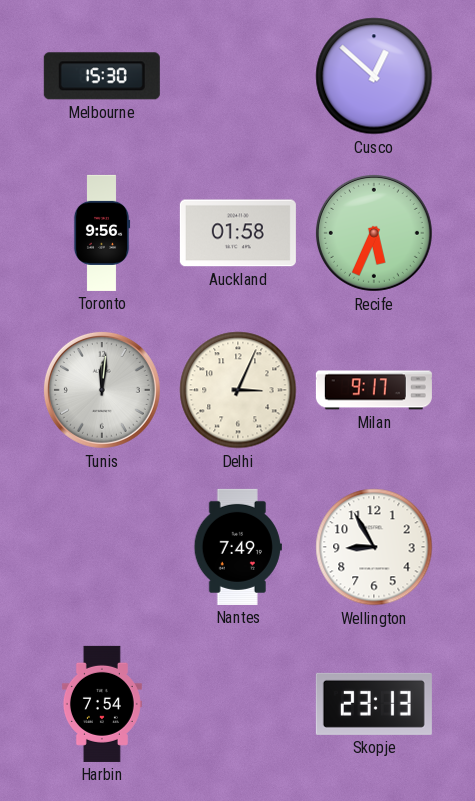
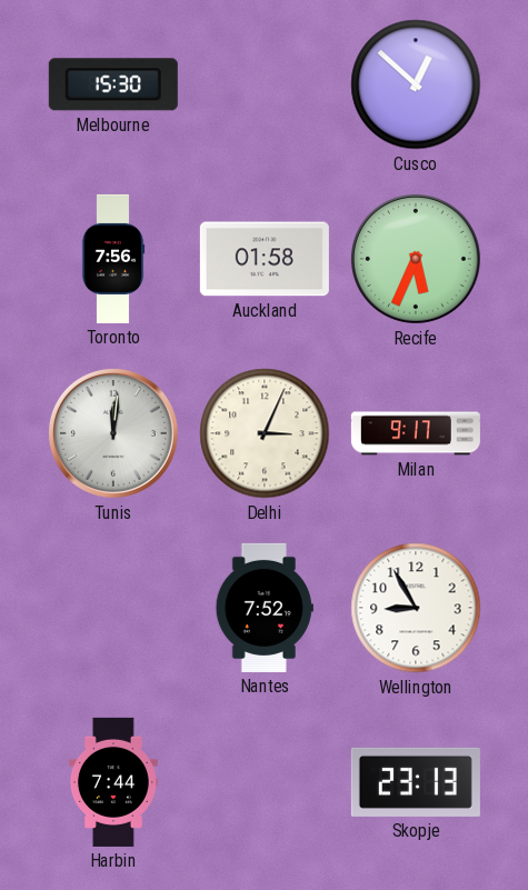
Toronto: 9:56 -> 7:56
Nantes: 7:49 -> 7:52
Harbin: 7:54 -> 7:44
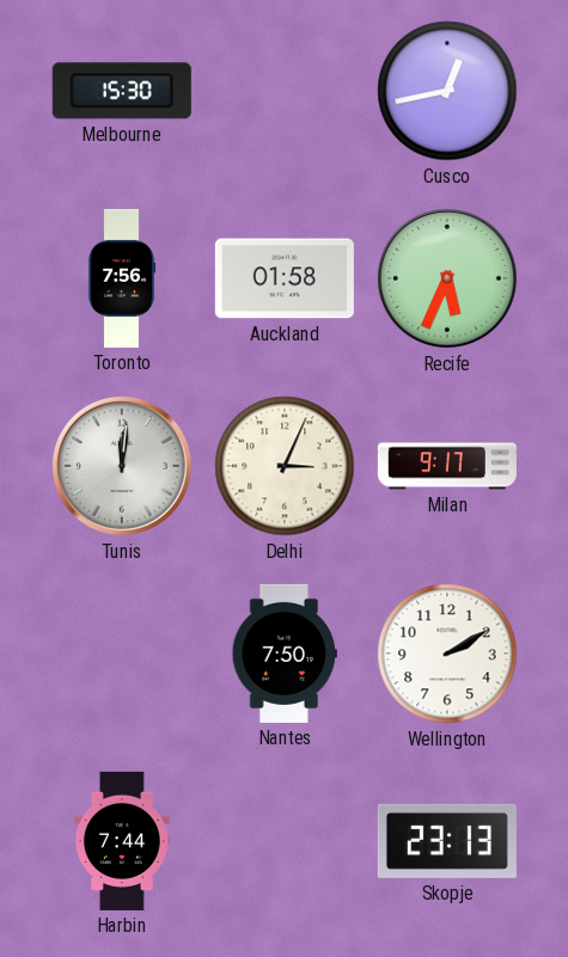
Cusco: 12:52 -> 12:43
Nantes: 7:52 -> 7:50
Wellington: 8:55 -> 2:10
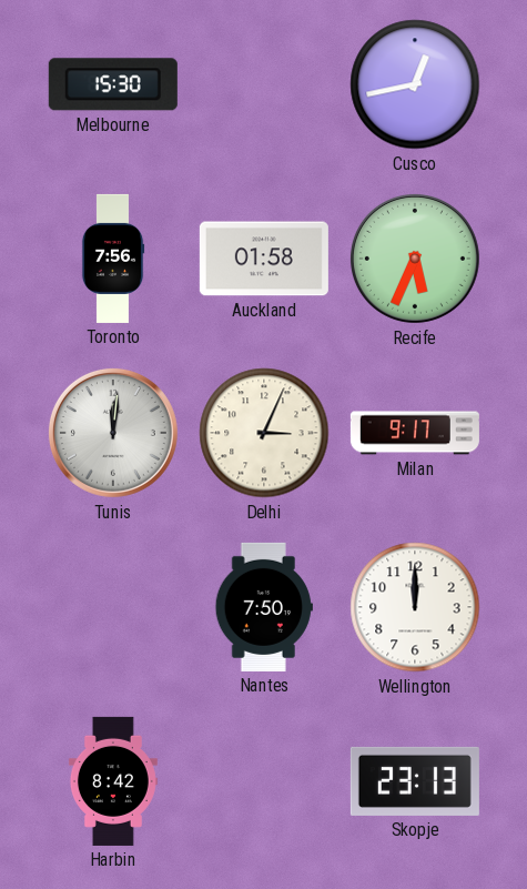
Wellington: 2:10 -> 12:00
Harbin: 7:44 -> 8:42
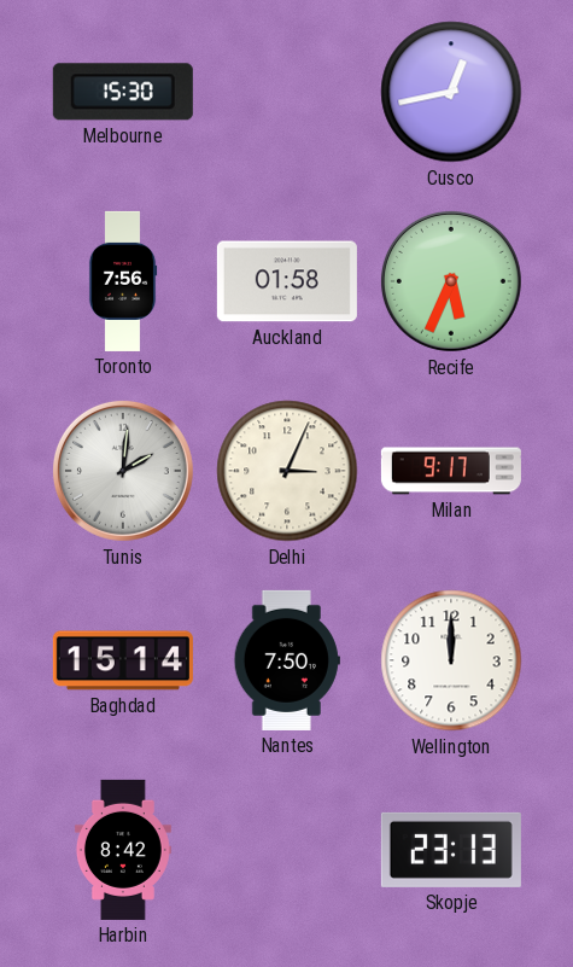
Tunis: 12:01 -> 2:01
Baghdad: none -> 15:14
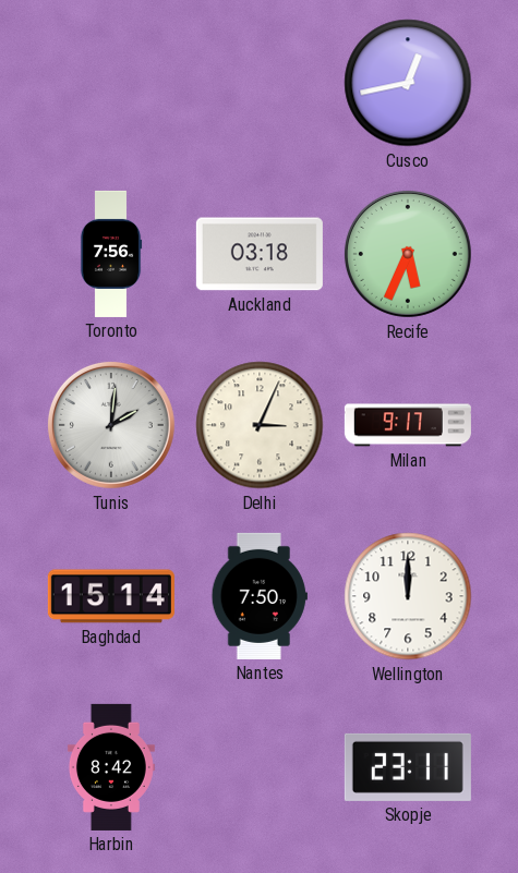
Melbourne: 15:30 -> none
Auckland: 01:58 -> 03:18
Skopje: 23:13 -> 23:11
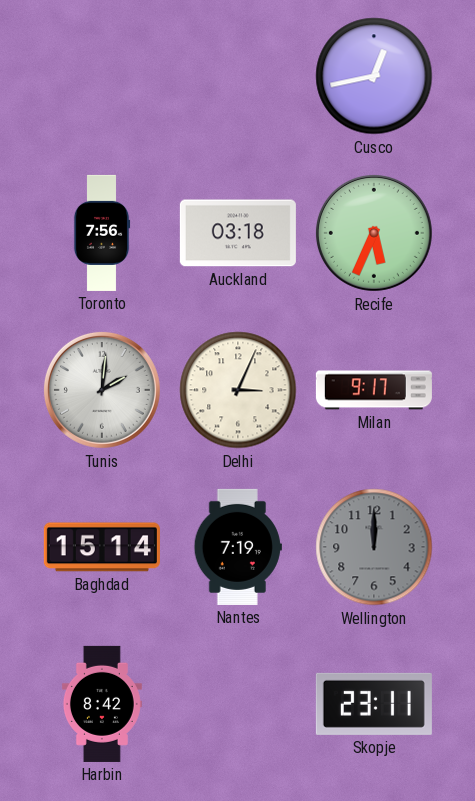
Nantes: 7:50 -> 7:19
Wellington dial: white -> grey
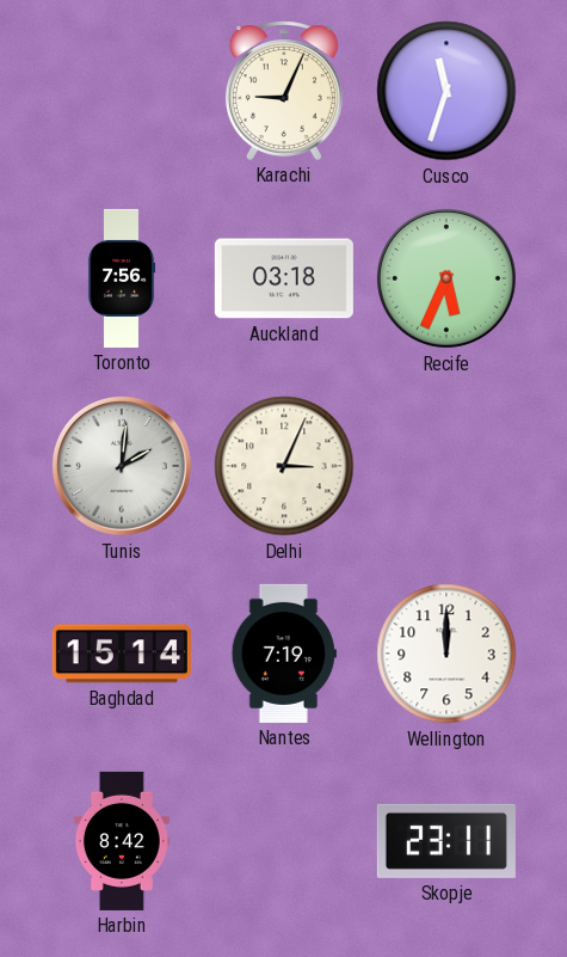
Karachi: none -> 9:04
Cusco: 12:43 -> 11:33
Milan: 9:17 -> none
Wellington dial: grey -> white
